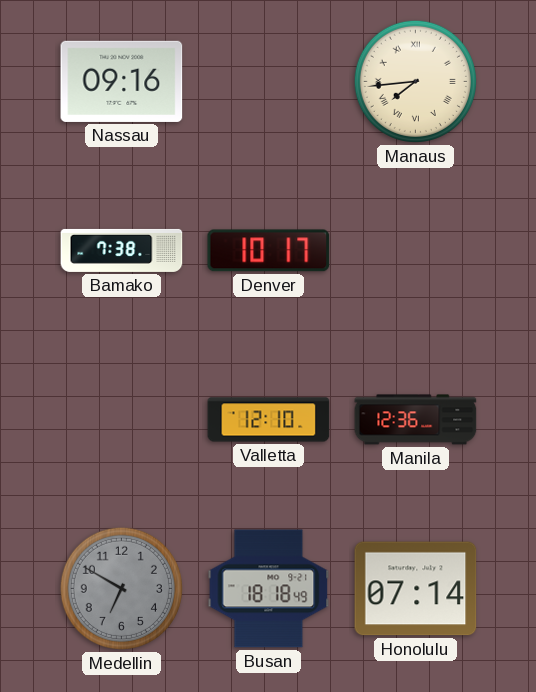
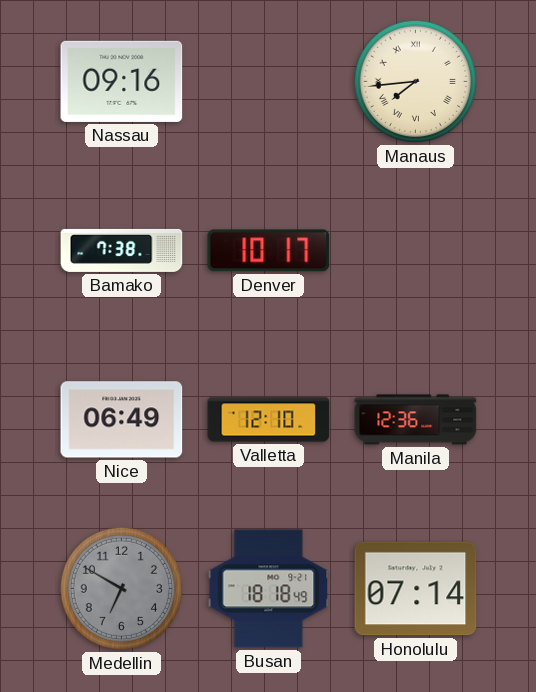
Nice: none -> 06:49
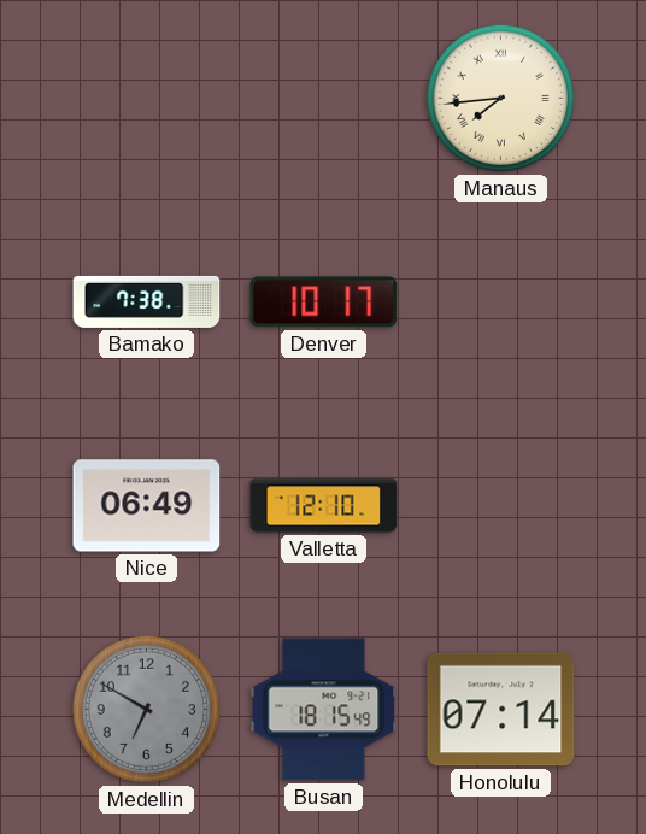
Nassau: 09:16 -> none
Manila: 12:36 -> none
Busan: 18:18 -> 18:15
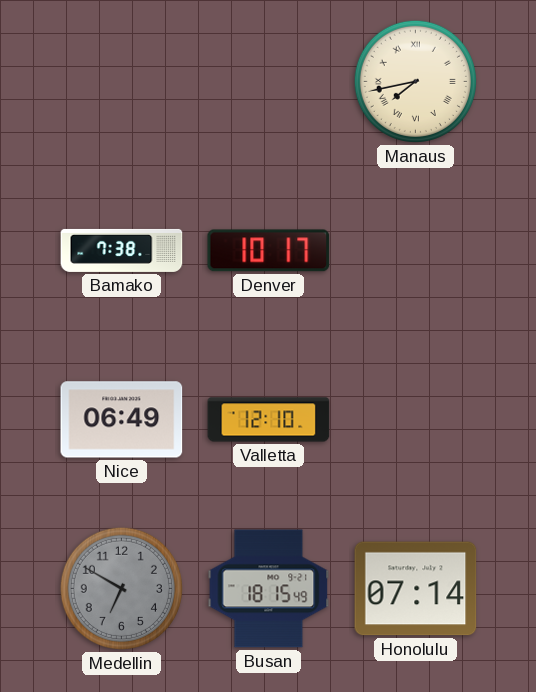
Manaus: 7:44 -> 7:43
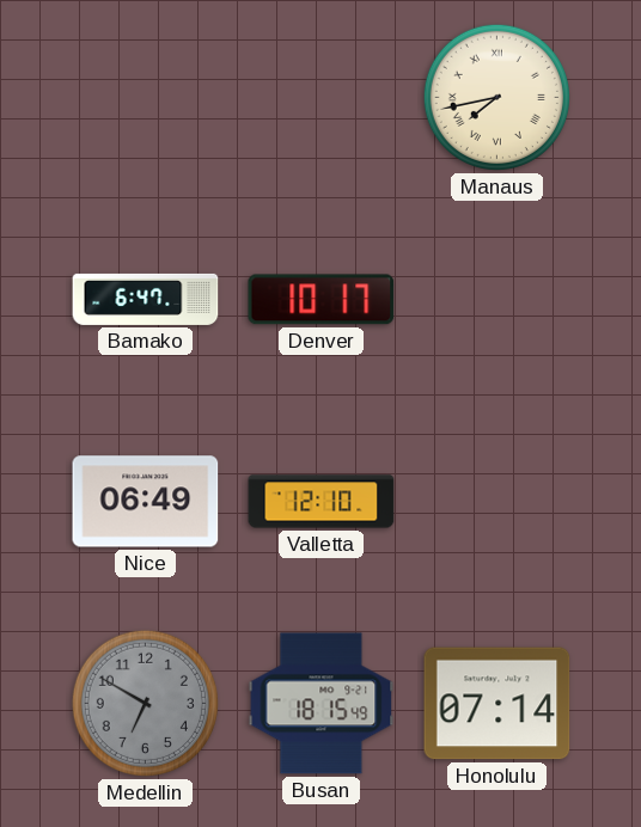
Bamako: 7:38 -> 6:47
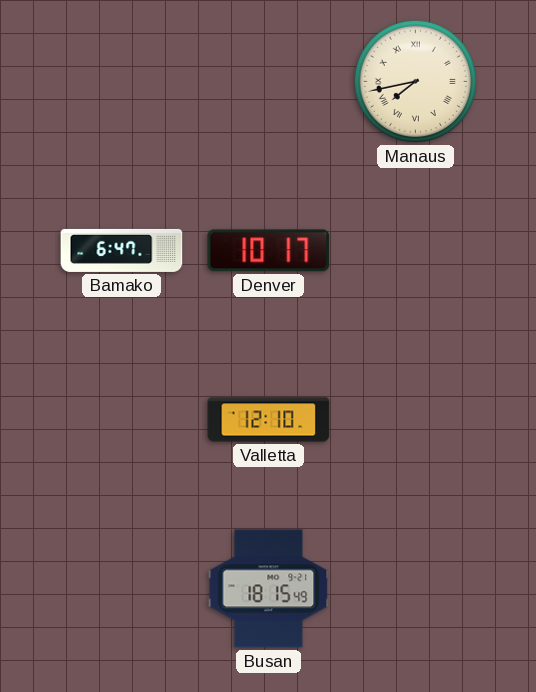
Nice: 06:49 -> none
Medellin: 6:50 -> none
Honolulu: 07:14 -> none
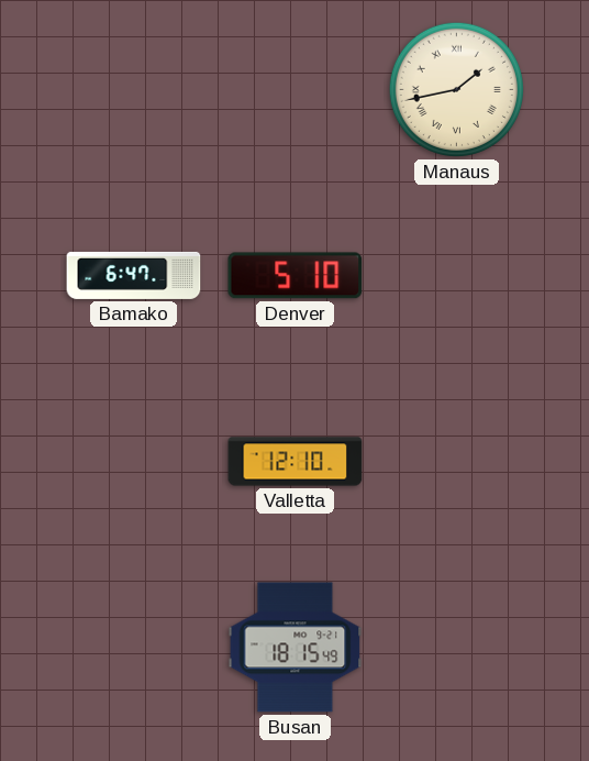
Manaus: 7:43 -> 1:43
Denver: 10:17 -> 5:10
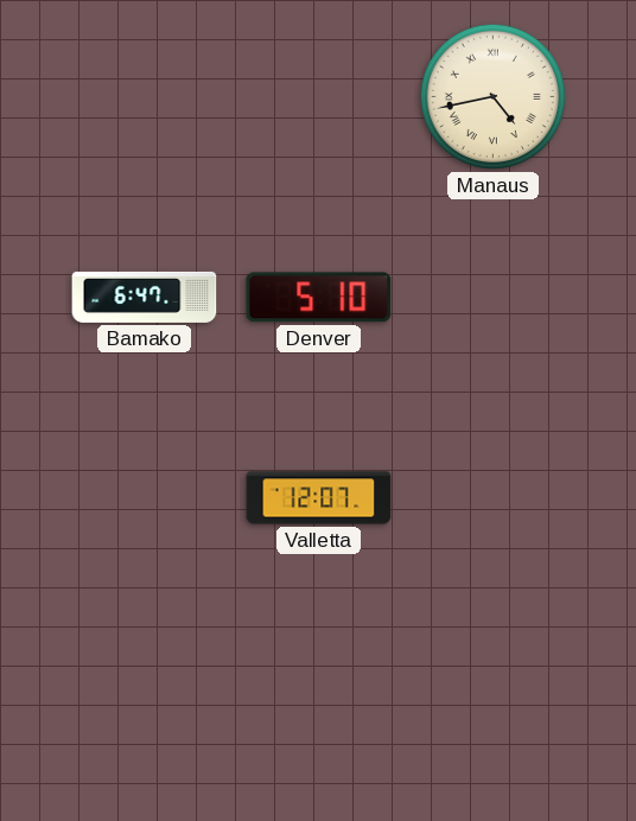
Manaus: 1:43 -> 4:43
Valletta: 12:10 -> 12:07
Busan: 18:15 -> none
